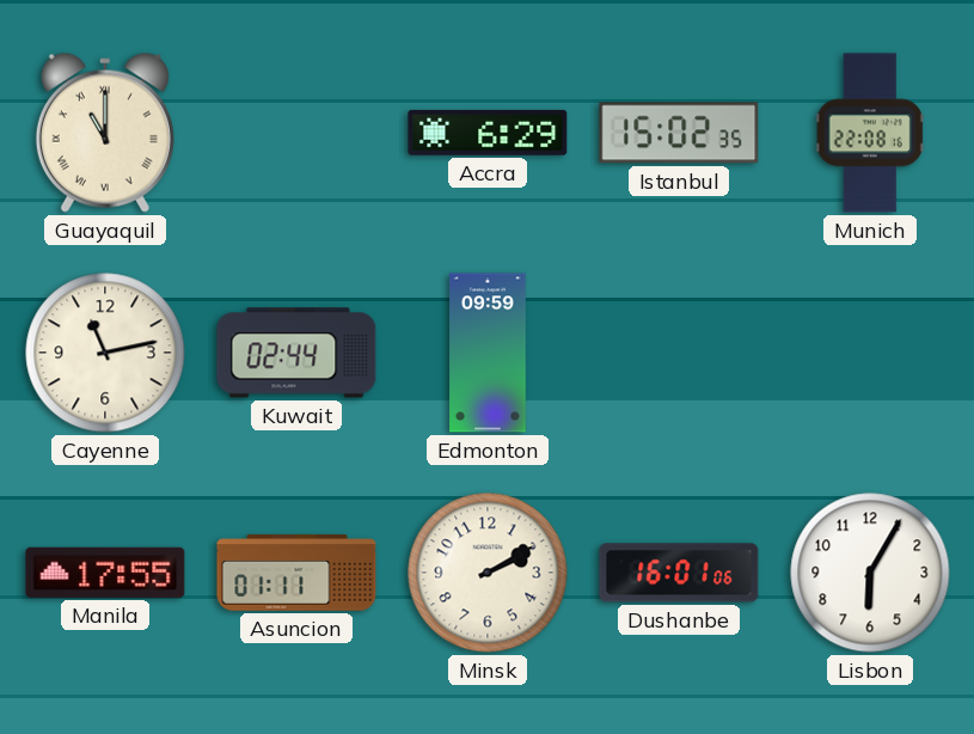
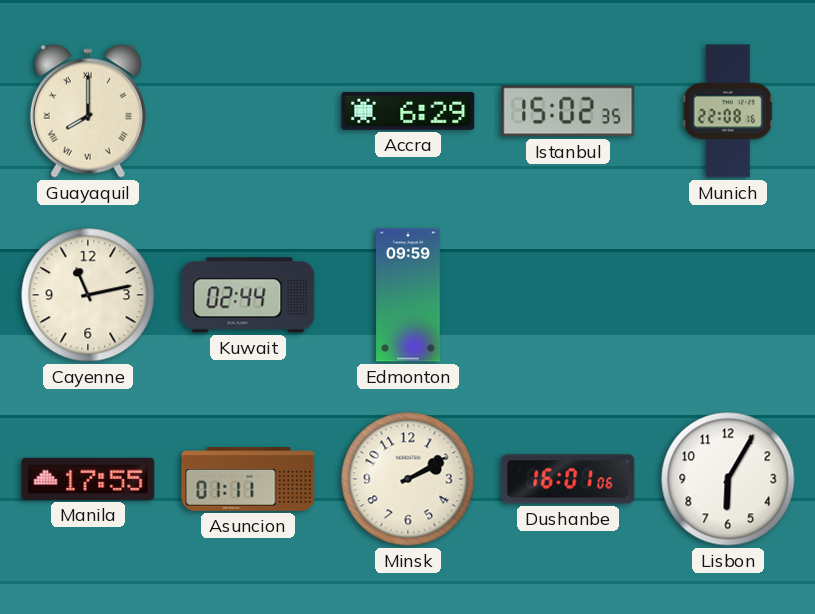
Guayaquil: 11:00 -> 8:00
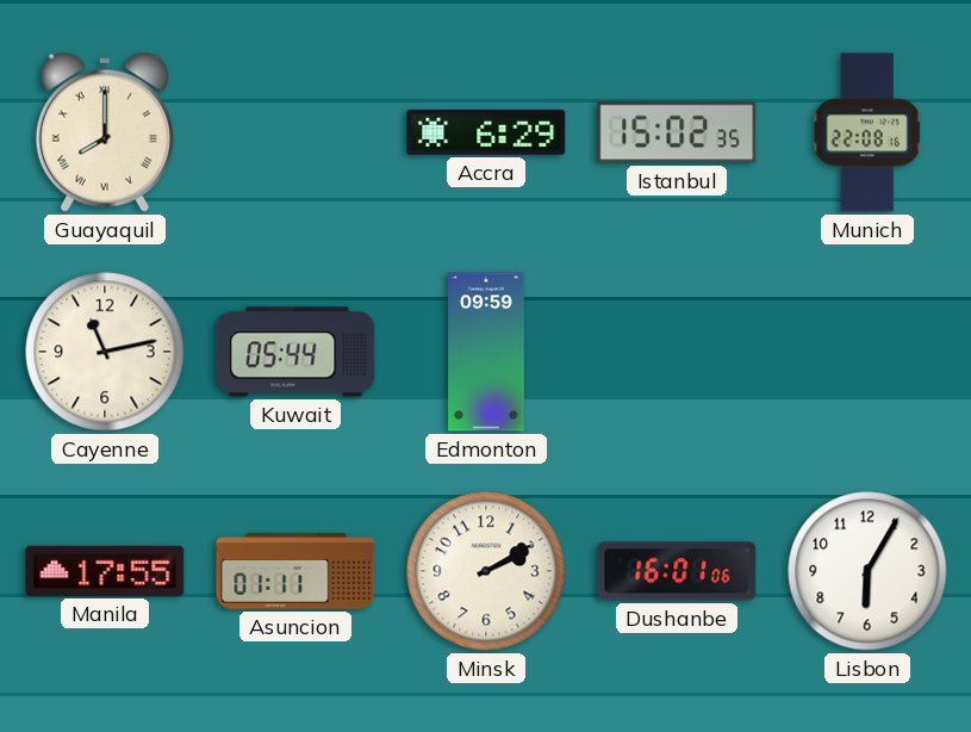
Kuwait: 02:44 -> 05:44
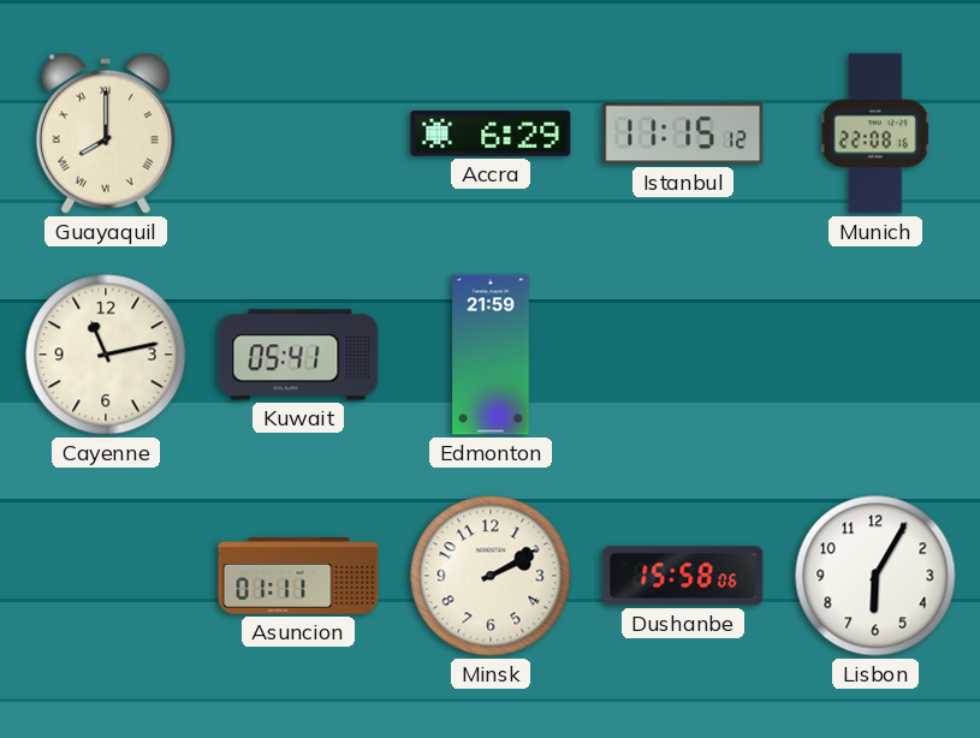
Istanbul: 15:02 -> 11:15
Kuwait: 05:44 -> 05:41
Edmonton: 09:59 -> 21:59
Manila: 17:55 -> none
Dushanbe: 16:01 -> 15:58
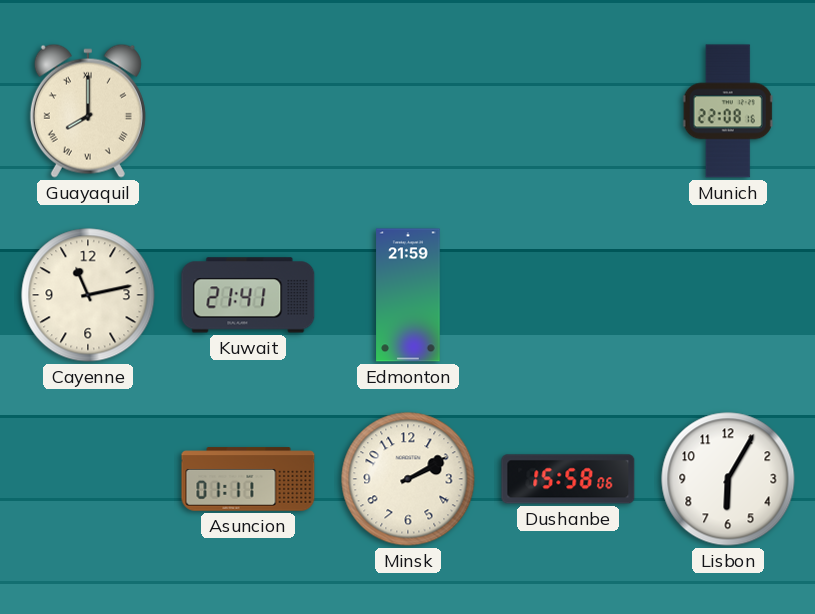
Accra: 6:29 -> none
Istanbul: 11:15 -> none
Kuwait: 05:41 -> 21:41
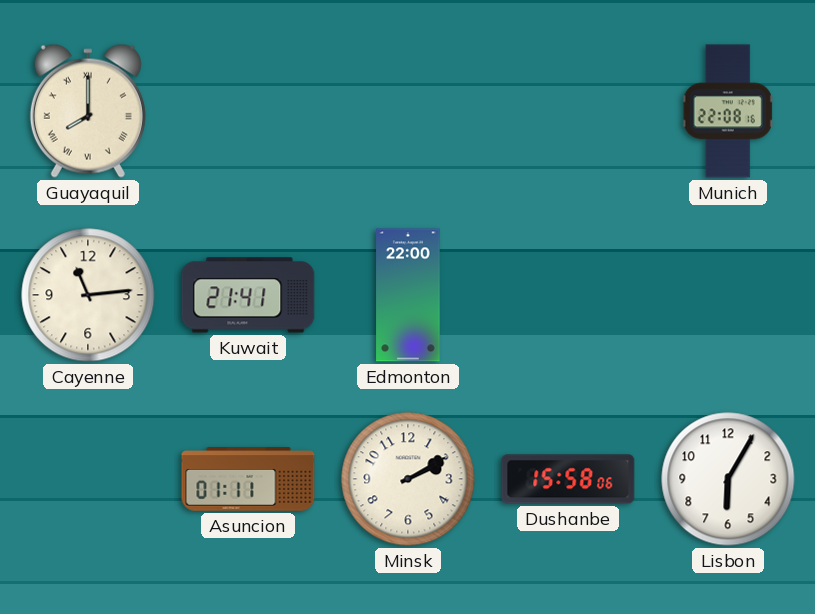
Cayenne: 11:13 -> 11:14
Edmonton: 21:59 -> 22:00
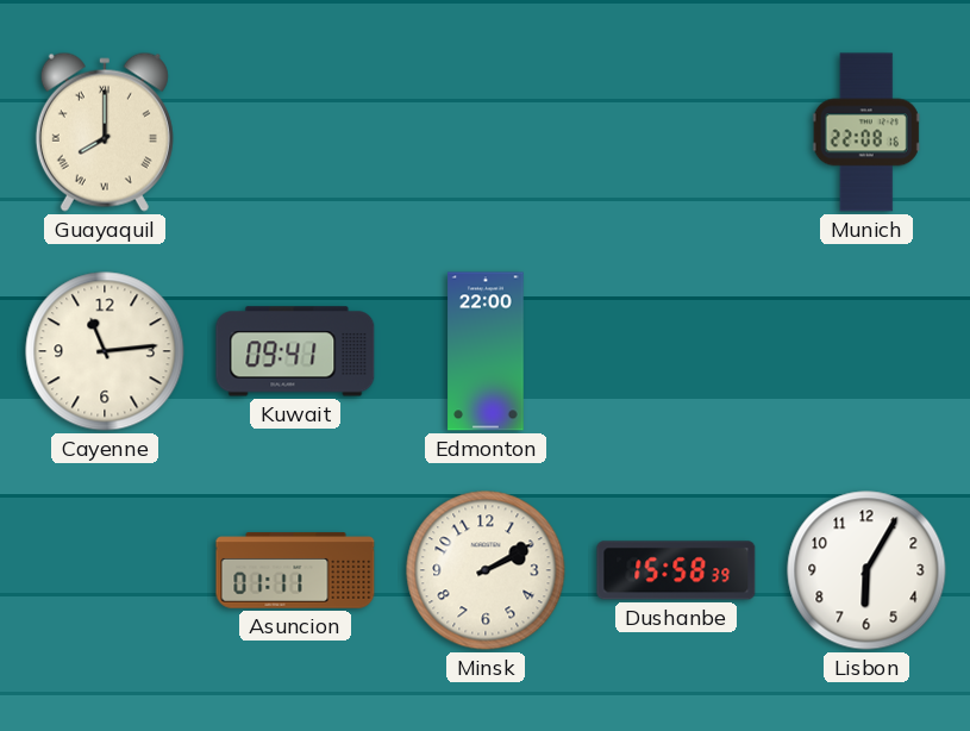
Kuwait: 21:41 -> 09:41
Dushanbe: 15:58:06 -> 15:58:39
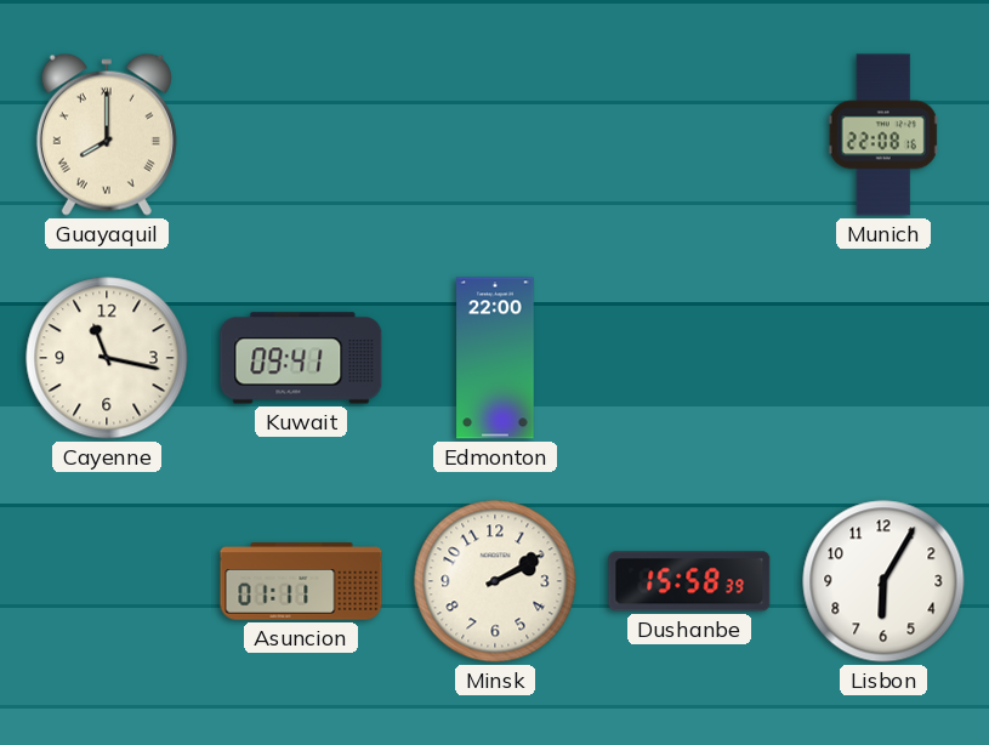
Cayenne: 11:14 -> 11:17
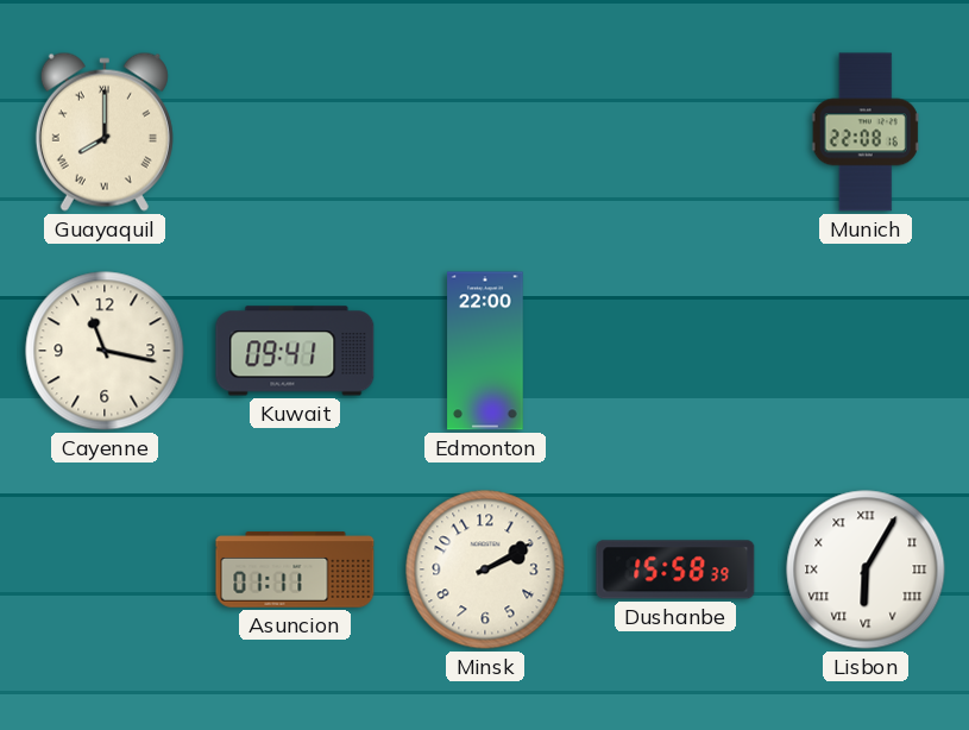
Lisbon numerals: Arabic -> Roman
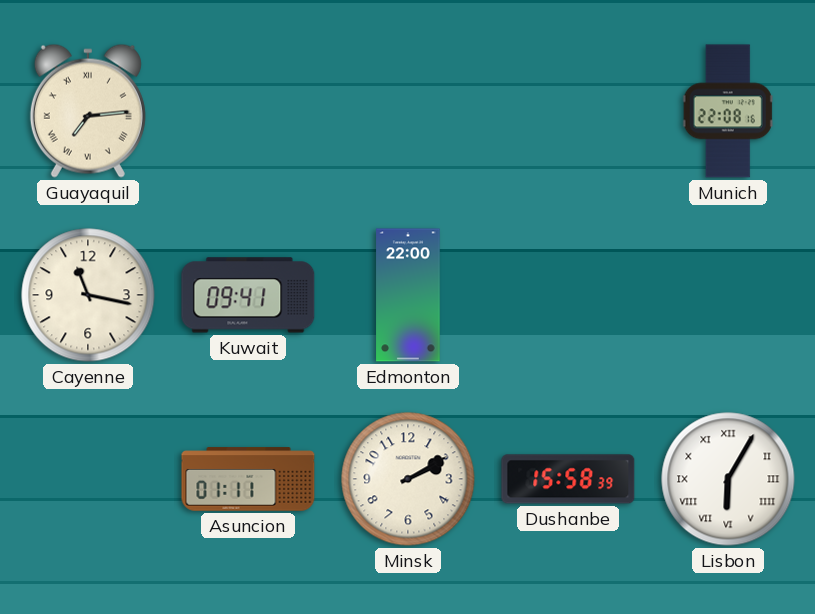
Guayaquil: 8:00 -> 7:14
